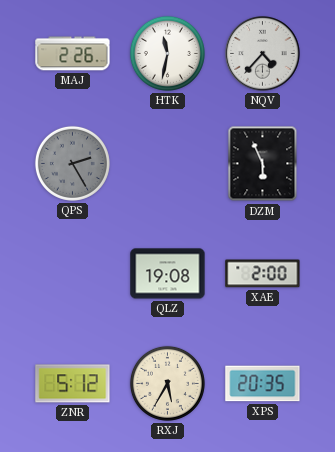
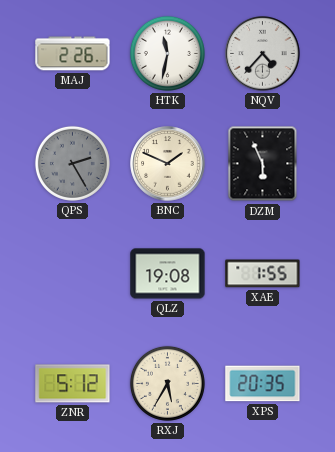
BNC: none -> 1:49
XAE: 2:00 -> 1:55
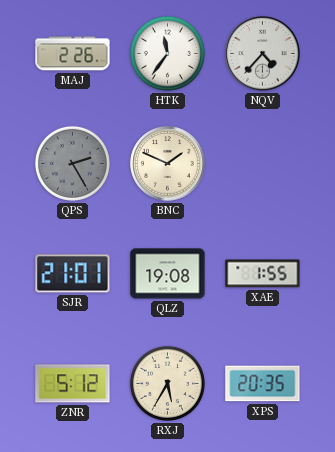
HTK: 11:32 -> 11:36
DZM: 5:56 -> none
SJR: none -> 21:01
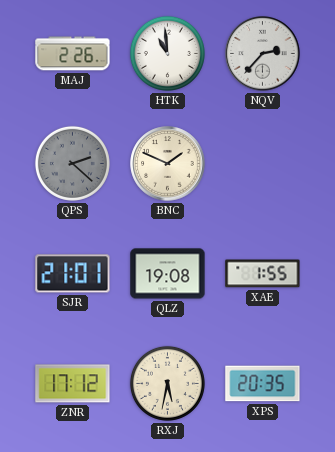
HTK: 11:36 -> 10:59
NQV: 4:37 -> 2:37
QPS: 2:25 -> 2:22
ZNR: 5:12 -> 17:12
RXJ: 5:35 -> 5:32
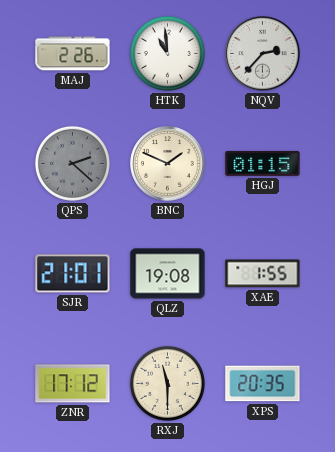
HGJ: none -> 01:15
RXJ: 5:32 -> 11:30
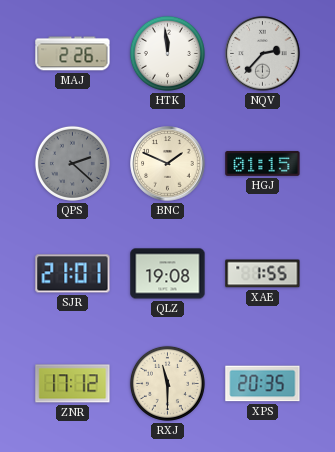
HTK: 10:59 -> 11:59
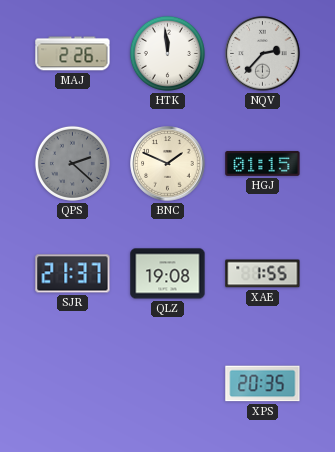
SJR: 21:01 -> 21:37
ZNR: 17:12 -> none
RXJ: 11:30 -> none
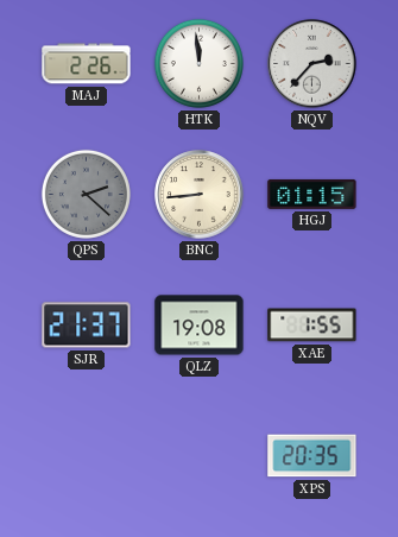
BNC: 1:49 -> 8:44
